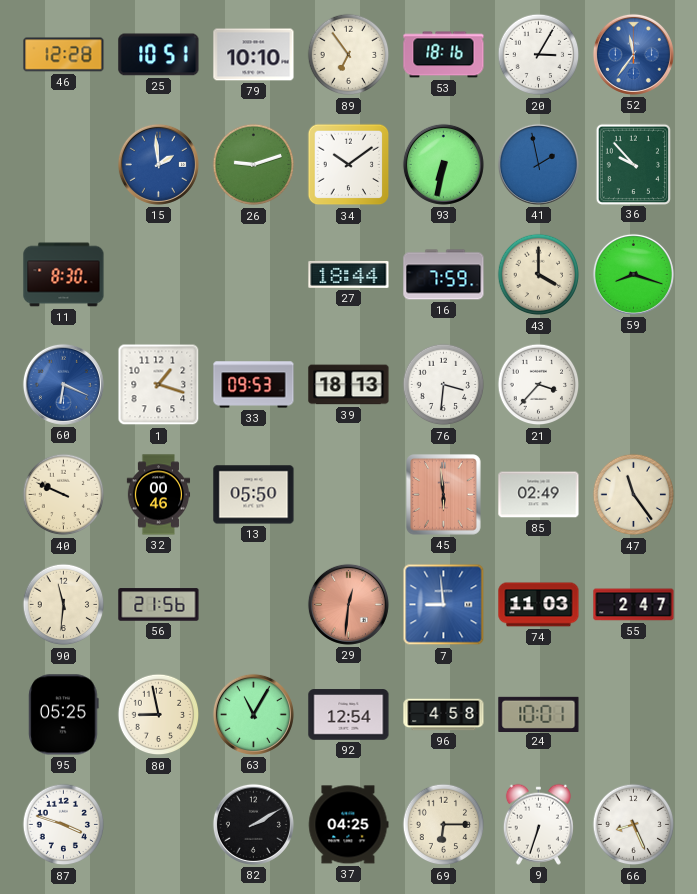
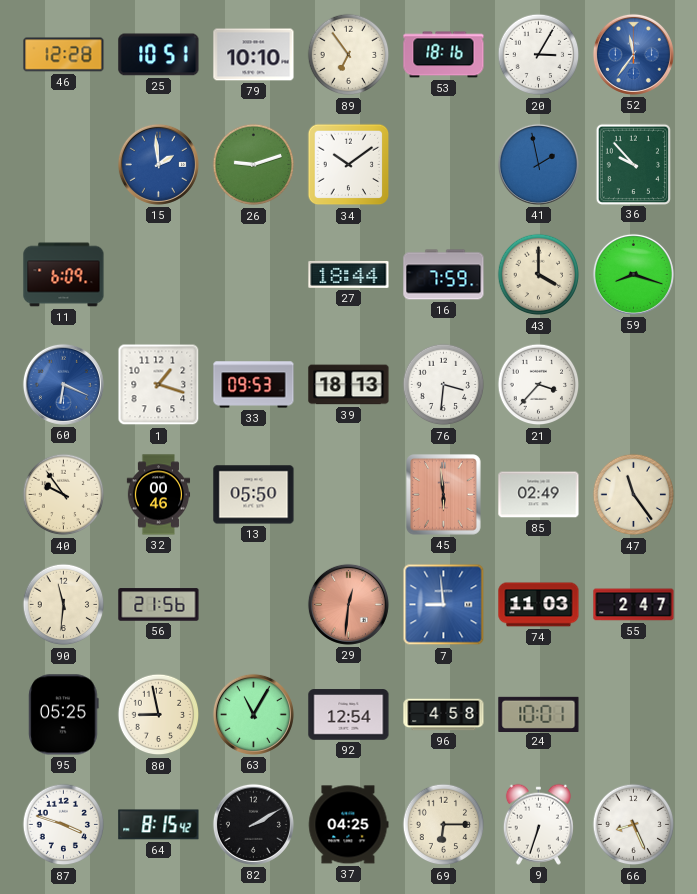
93: 6:32 -> none
11: 8:30 -> 6:09
40: 9:49 -> 9:54
64: none -> 8:15
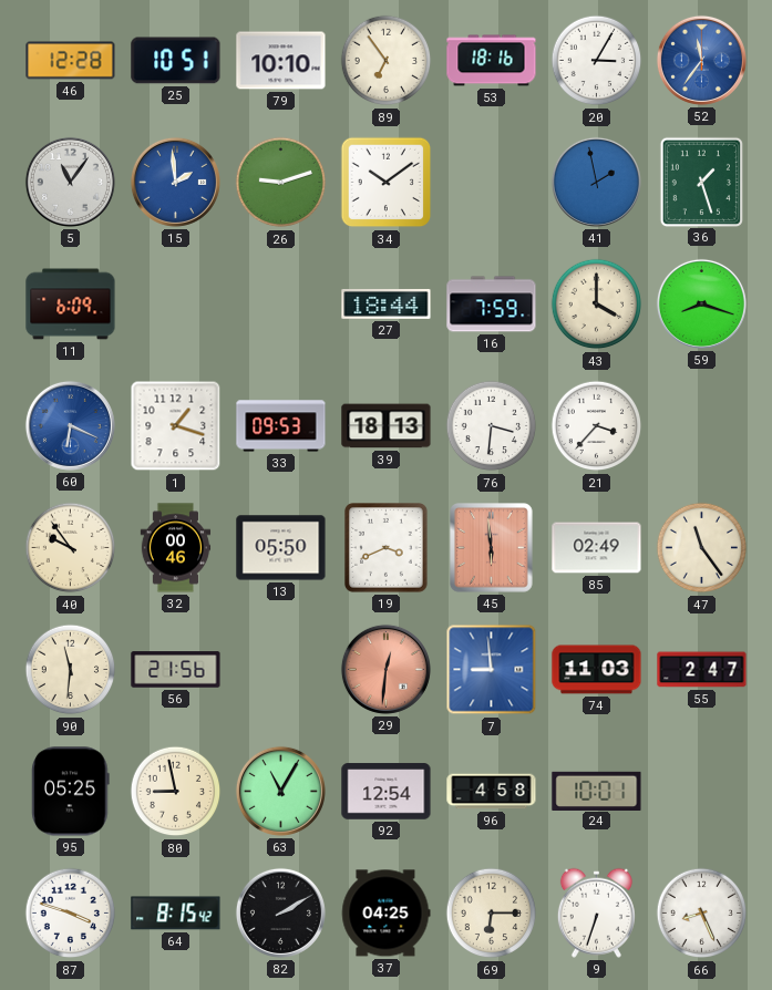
5: none -> 11:06
36: 9:53 -> 1:27
19: none -> 3:41
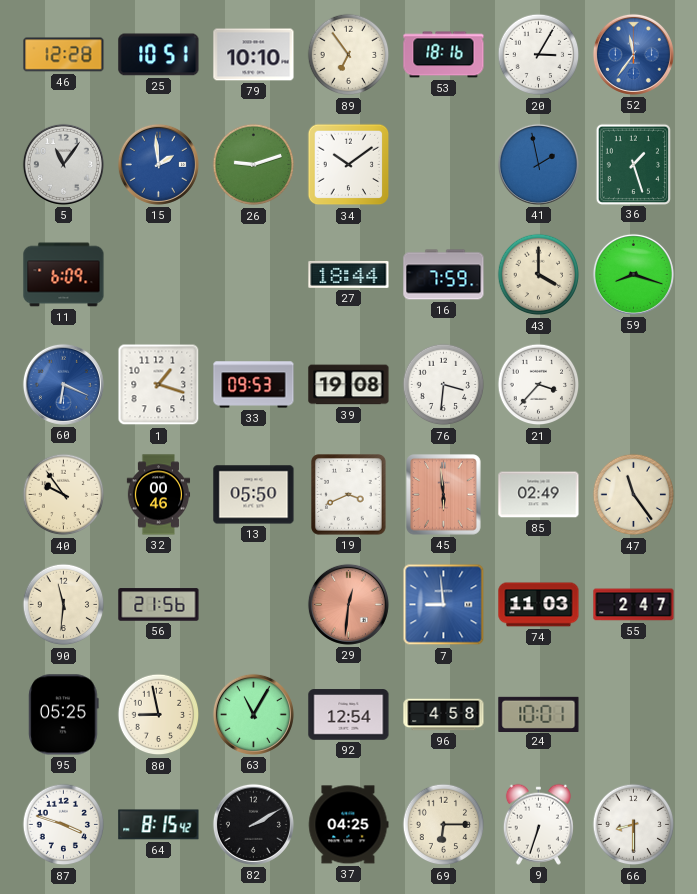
39: 18:13 -> 19:08
66: 8:26 -> 8:30
